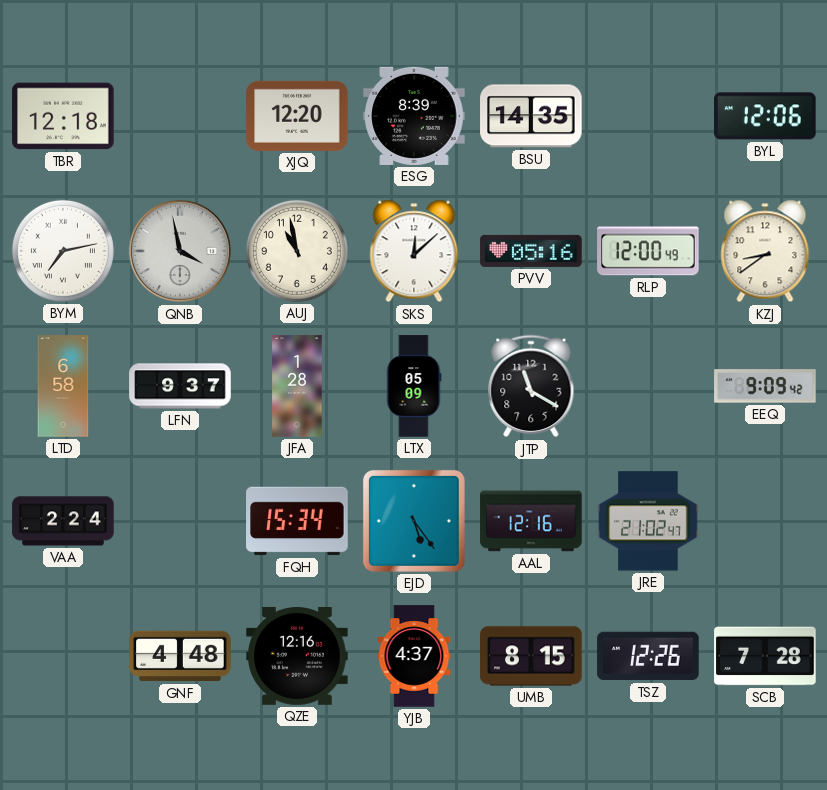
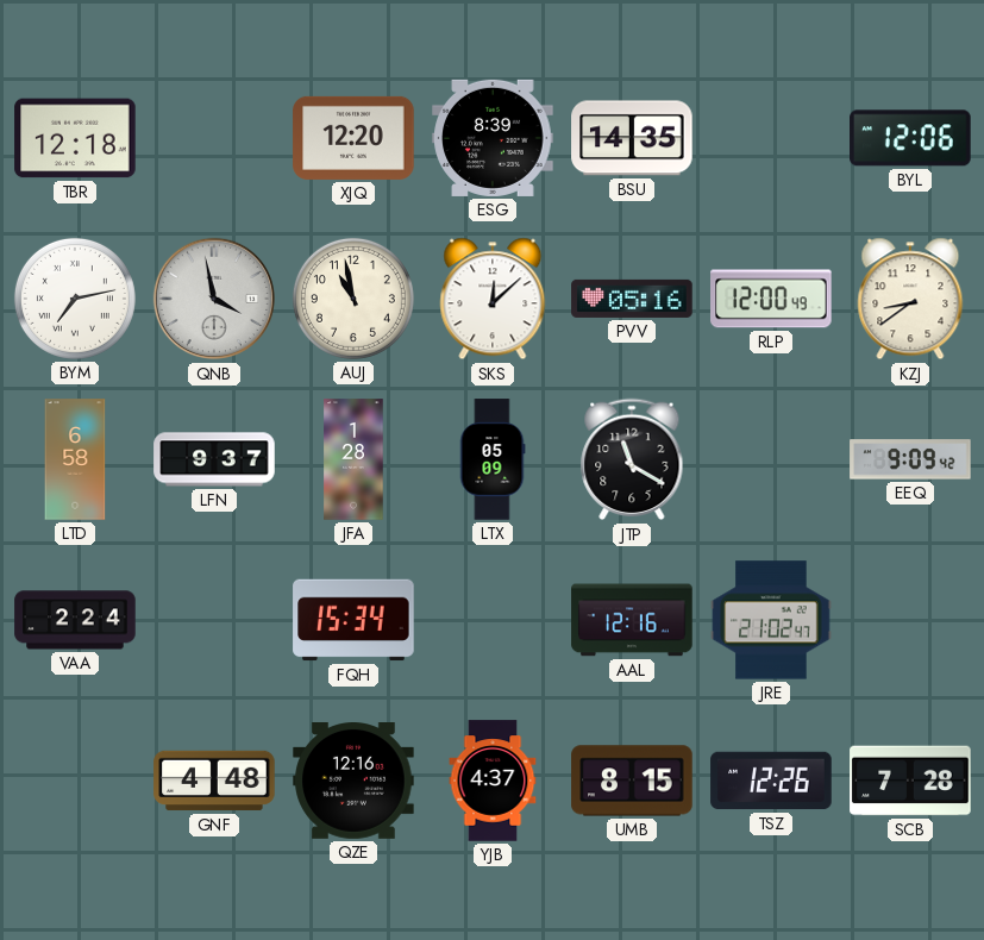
EJD: 5:24 -> none
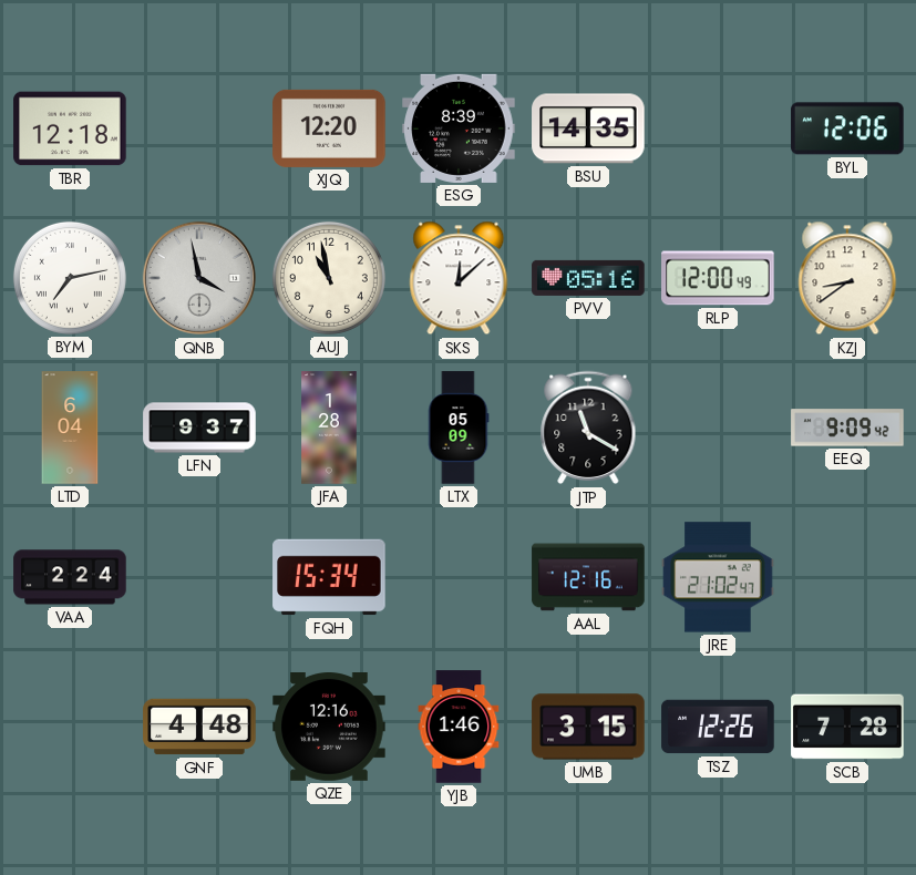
LTD: 6:58 -> 6:04
YJB: 4:37 -> 1:46
UMB: 8:15 -> 3:15
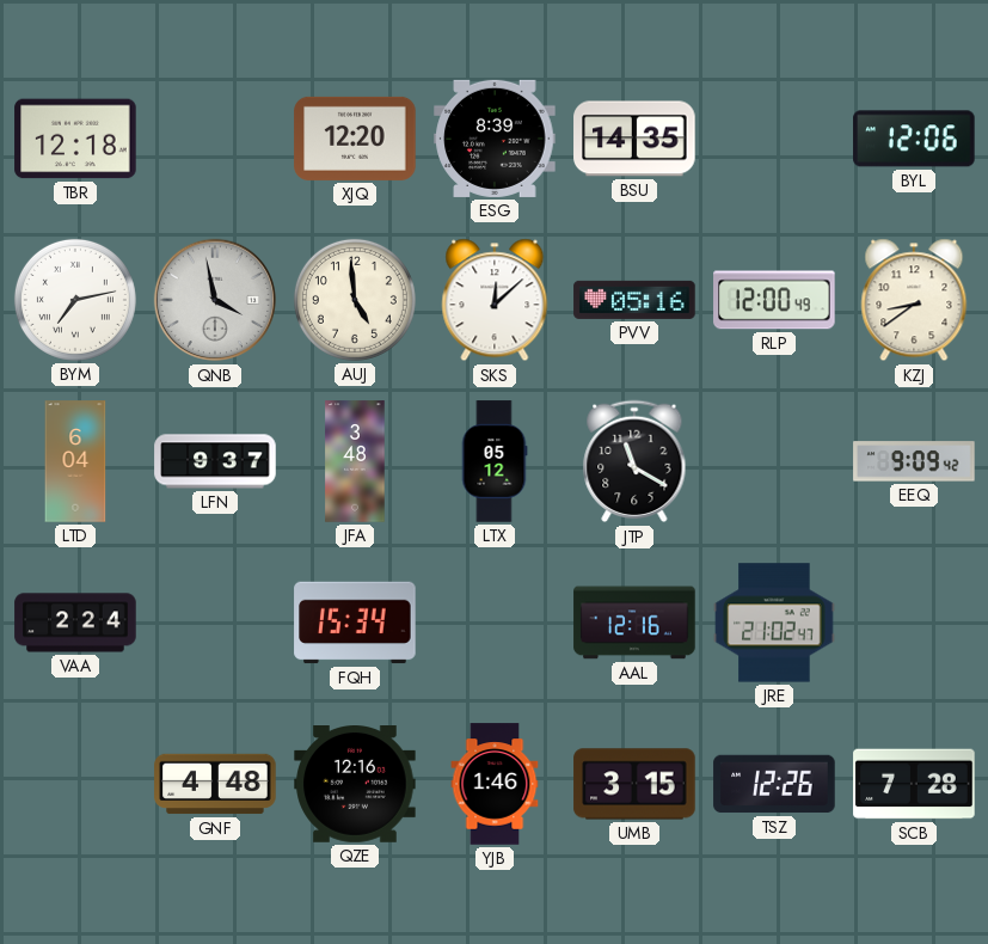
AUJ: 10:58 -> 4:59
JFA: 1:28 -> 3:48
LTX: 05:09 -> 05:12
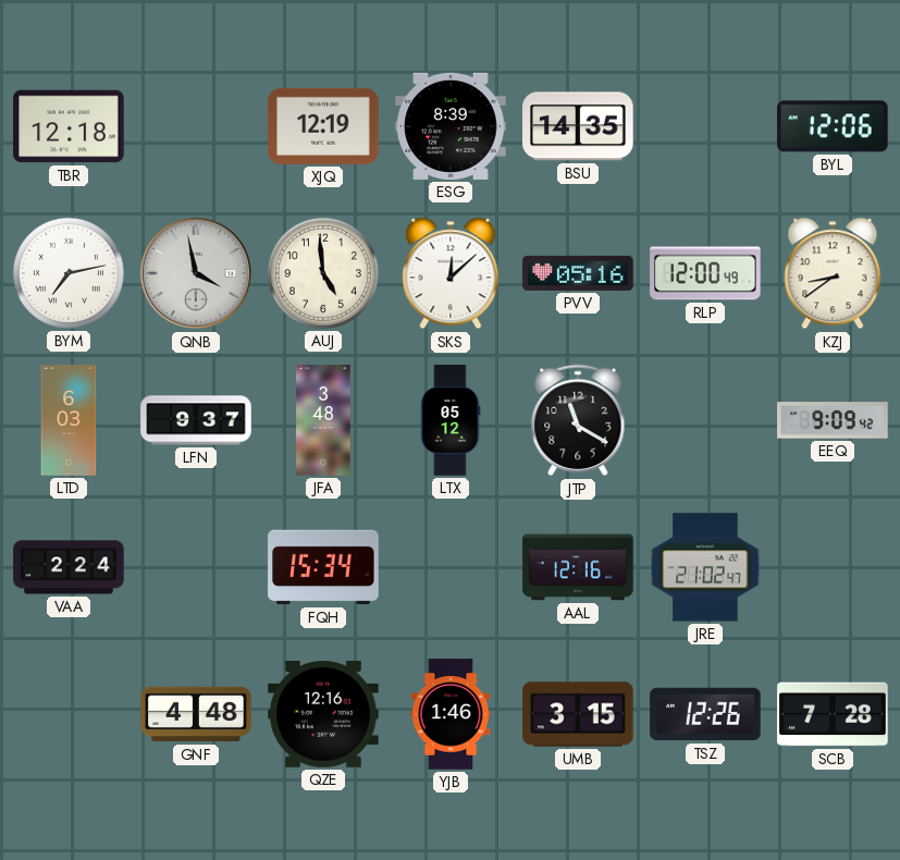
XJQ: 12:20 -> 12:19
LTD: 6:04 -> 6:03
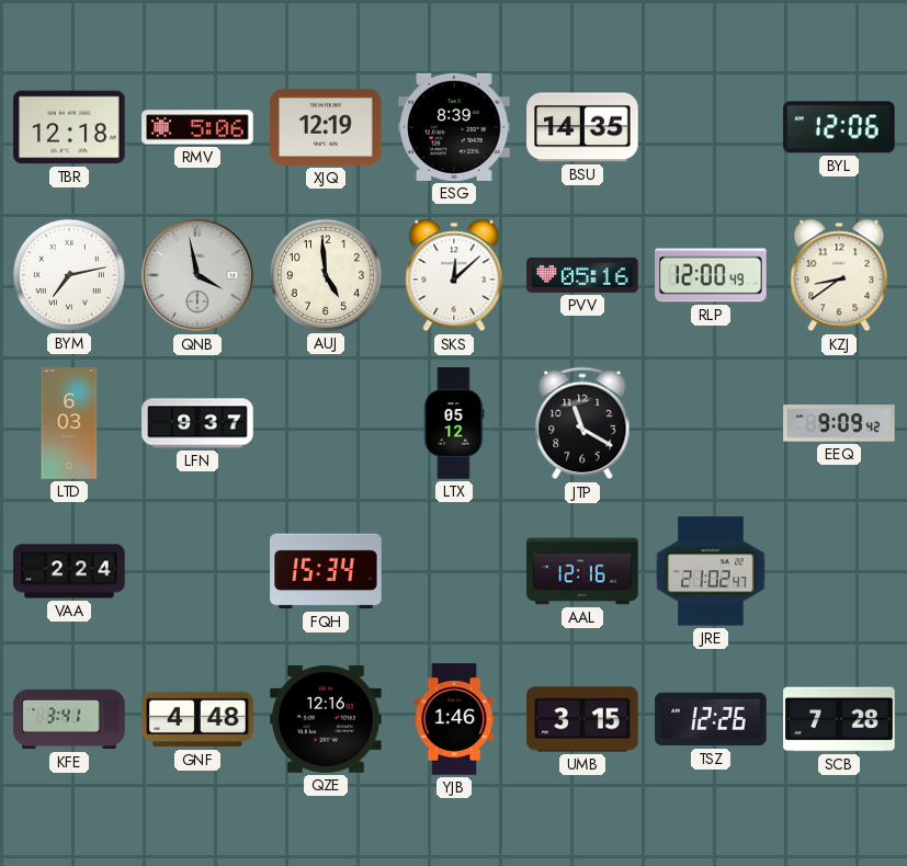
RMV: none -> 5:06
JFA: 3:48 -> none
KFE: none -> 3:41
